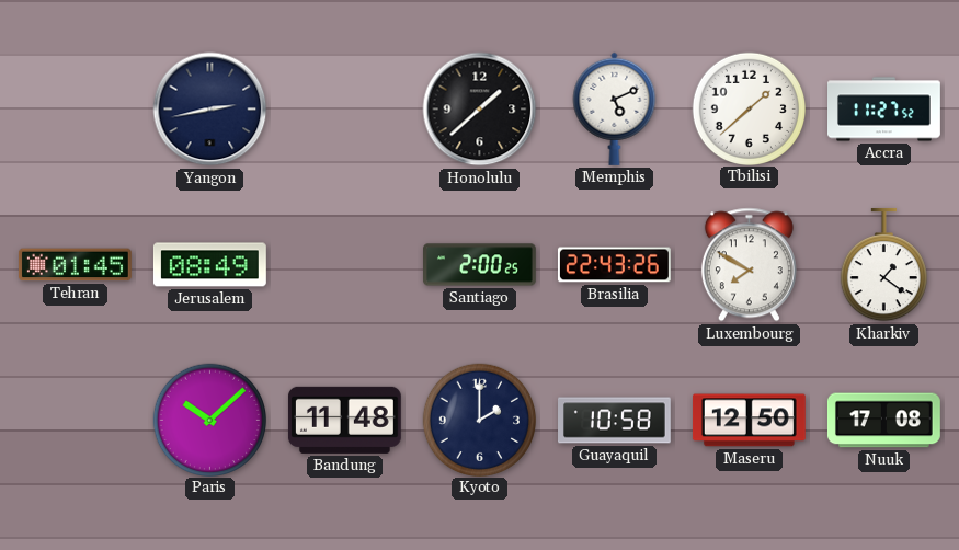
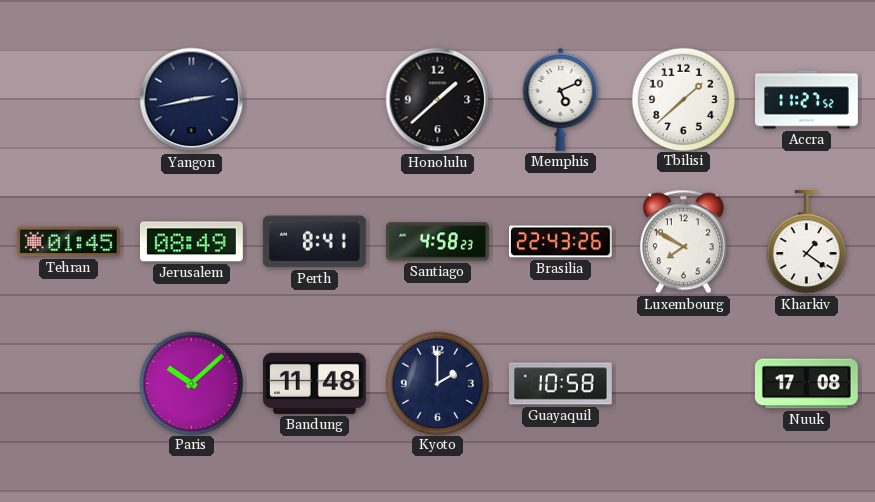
Perth: none -> 8:41
Santiago: 2:00 -> 4:58
Maseru: 12:50 -> none
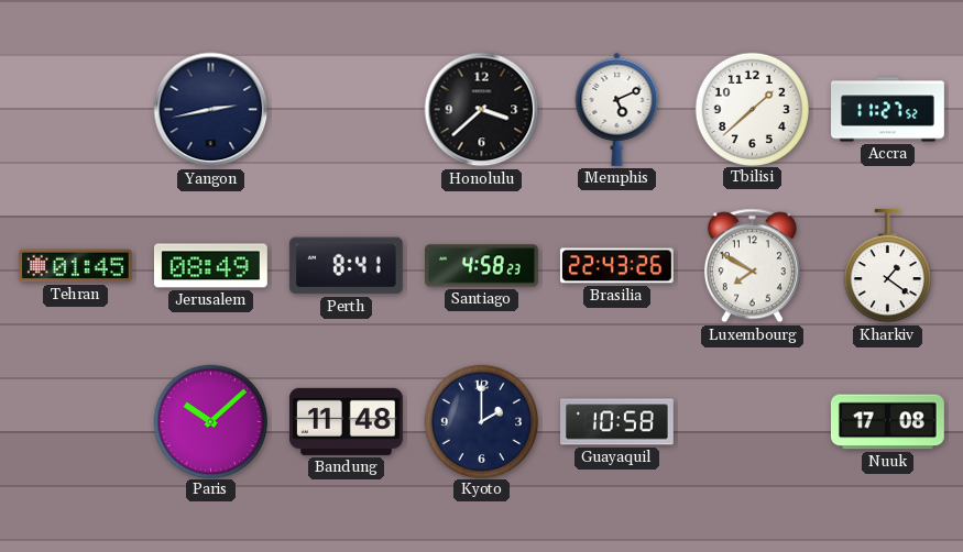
Honolulu: 1:38 -> 3:38
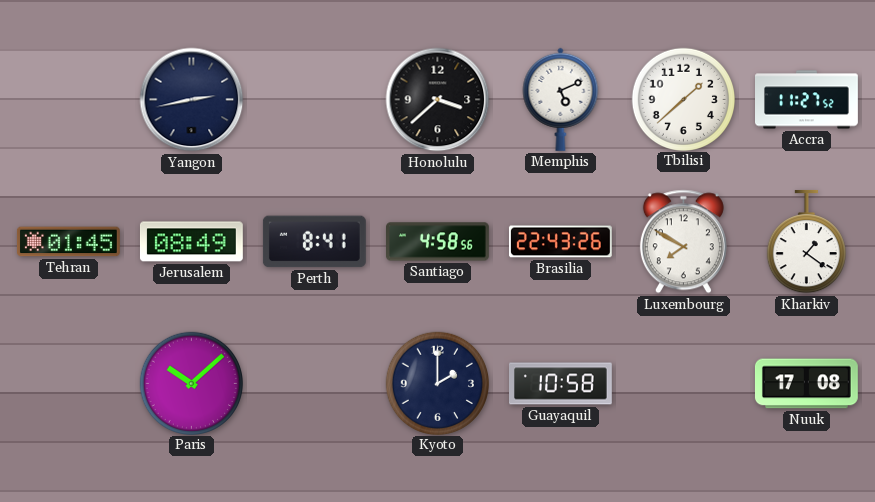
Santiago: 4:58:23 -> 4:58:56
Bandung: 11:48 -> none
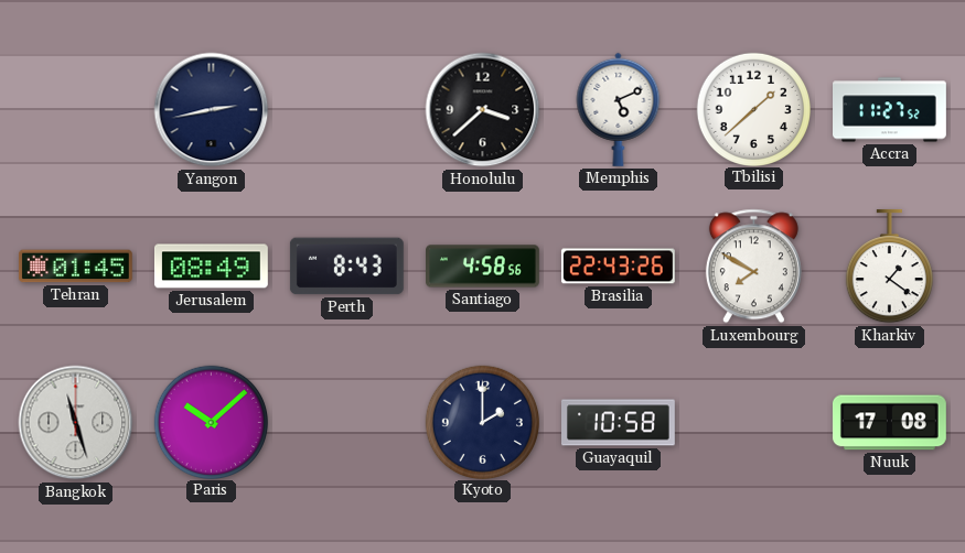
Perth: 8:41 -> 8:43
Bangkok: none -> 11:27
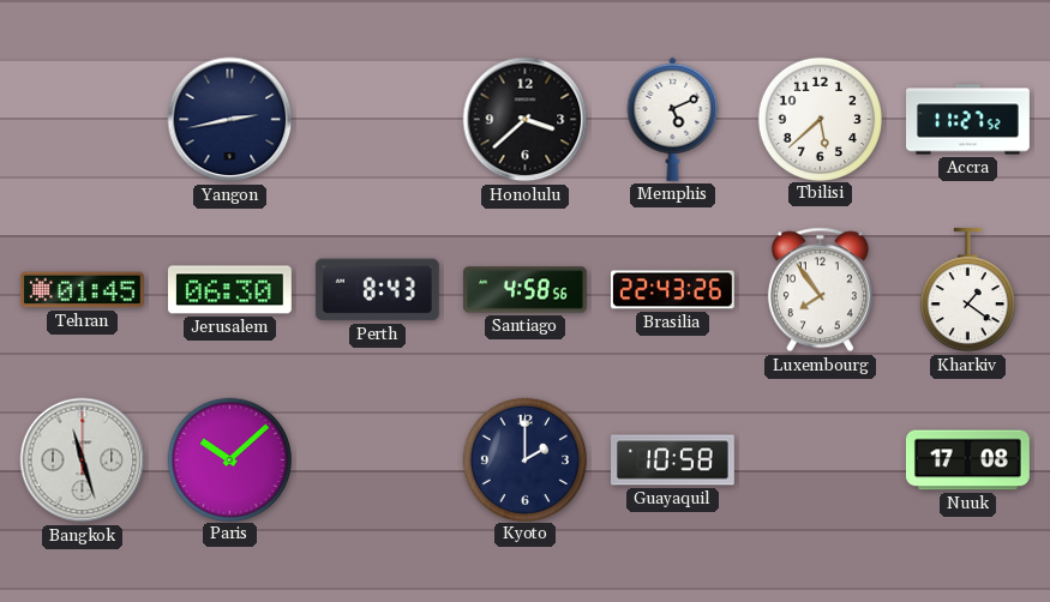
Tbilisi: 1:38 -> 5:38
Jerusalem: 08:49 -> 06:30
Luxembourg: 7:50 -> 7:54
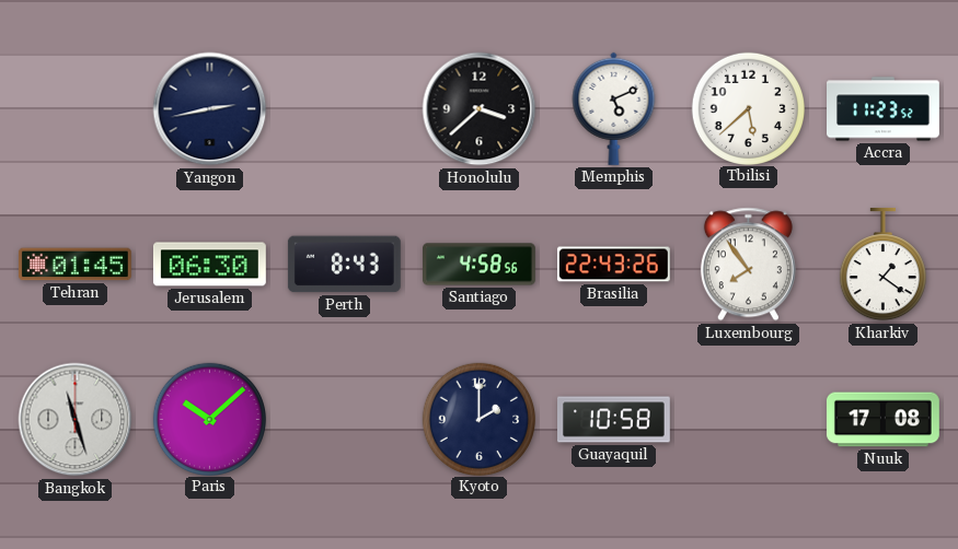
Accra: 11:27 -> 11:23
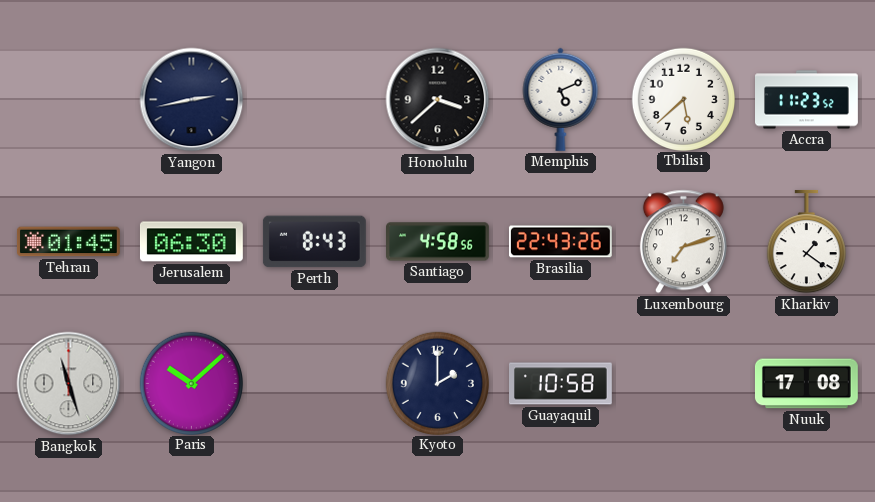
Luxembourg: 7:54 -> 7:12
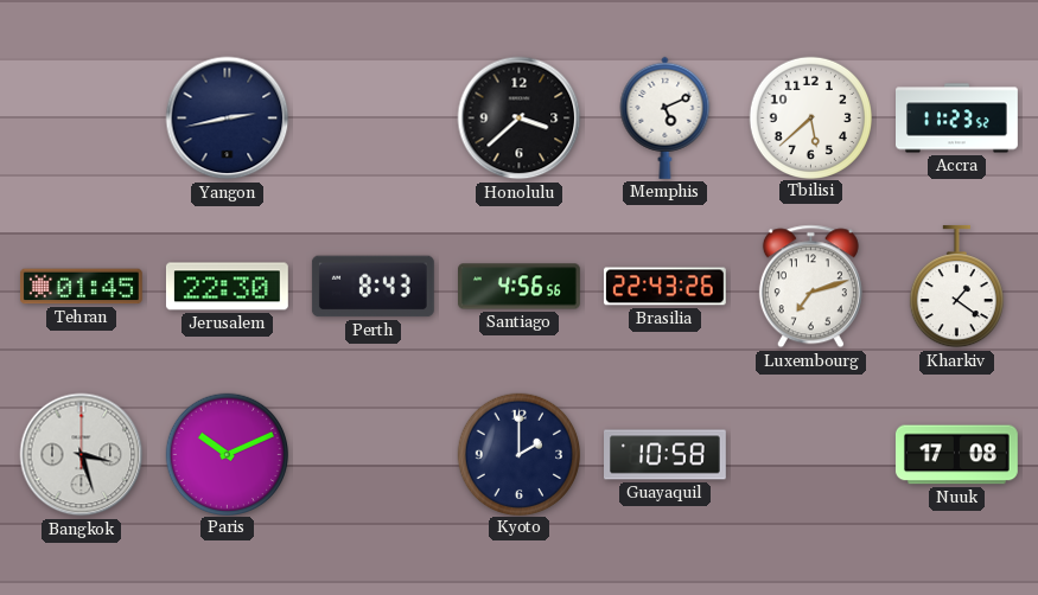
Jerusalem: 06:30 -> 22:30
Santiago: 4:58 -> 4:56
Bangkok: 11:27 -> 3:27
Paris: 10:08 -> 10:11
